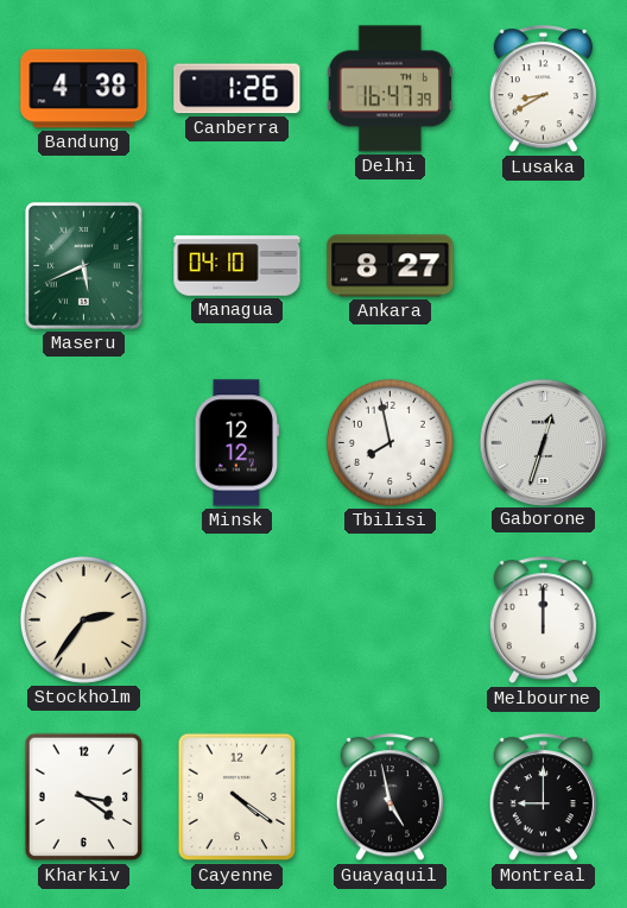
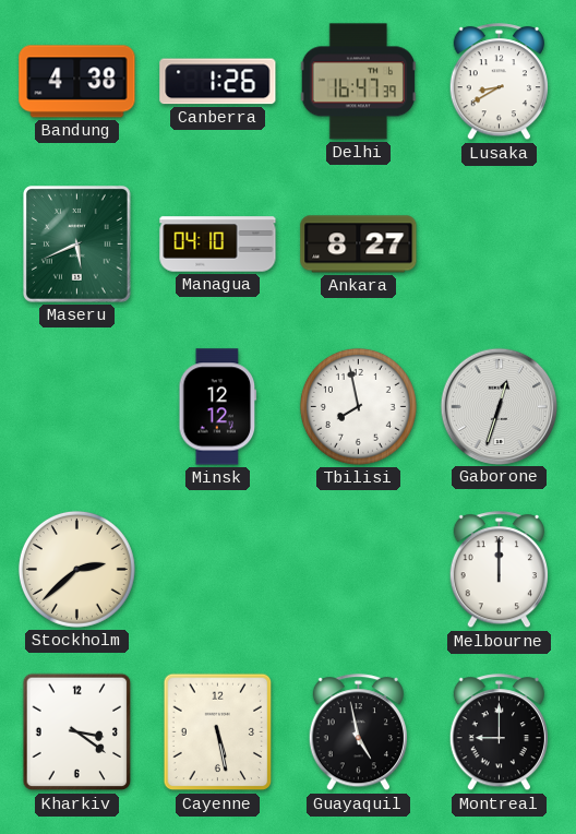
Stockholm: 2:36 -> 2:38
Cayenne: 4:21 -> 5:28
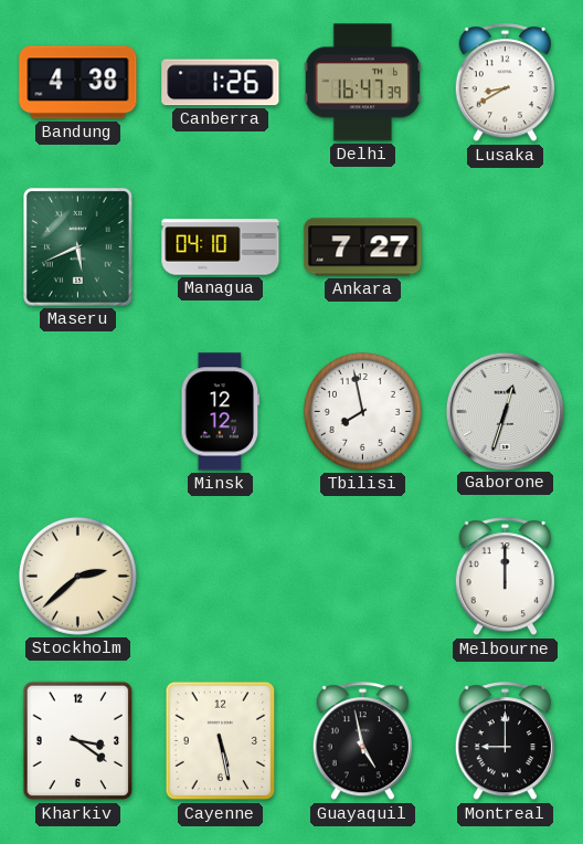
Ankara: 8:27 -> 7:27
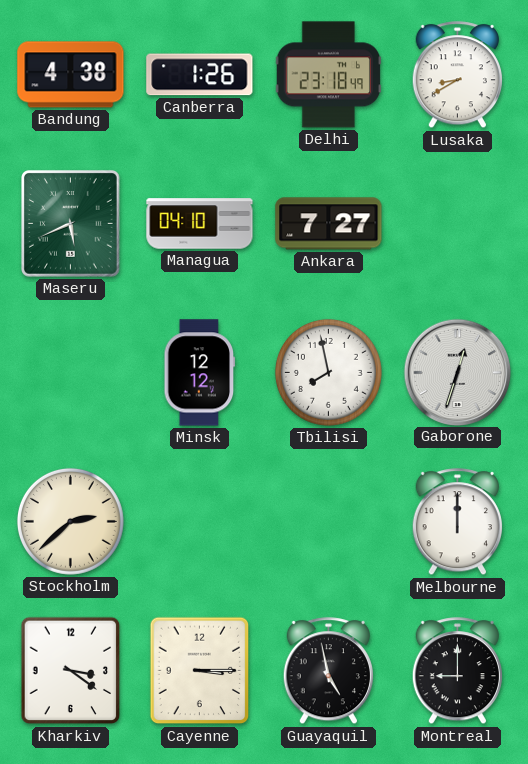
Delhi: 16:47 -> 23:18
Cayenne: 5:28 -> 3:15
